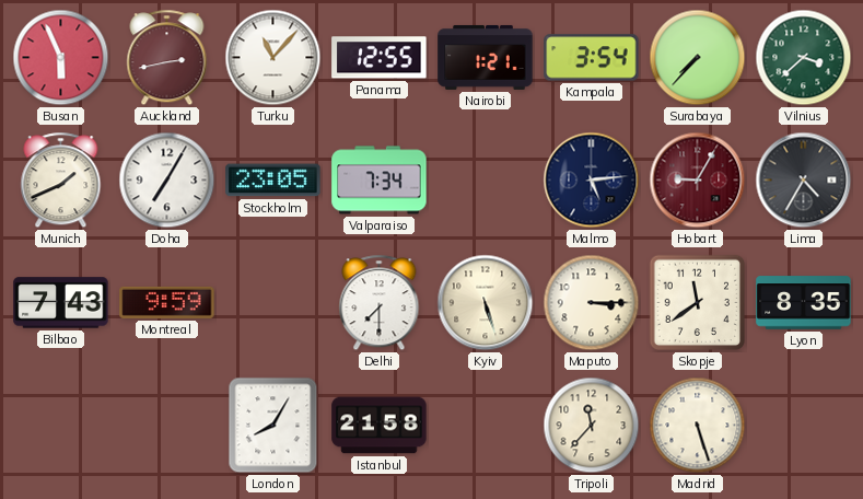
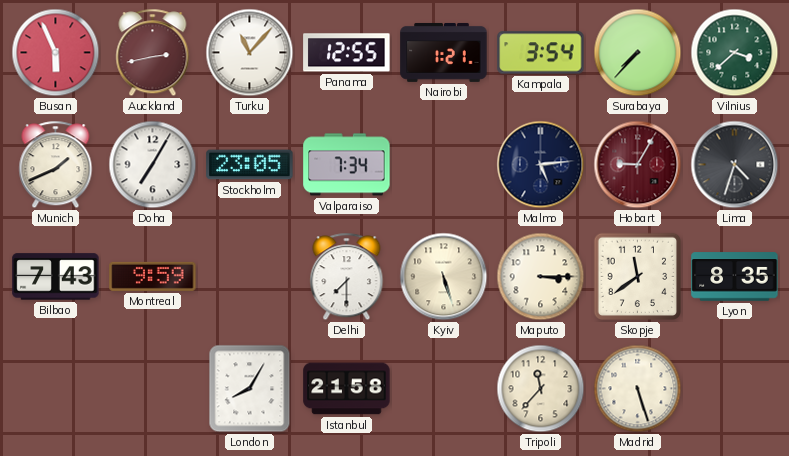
Lima: 4:35 -> 4:33
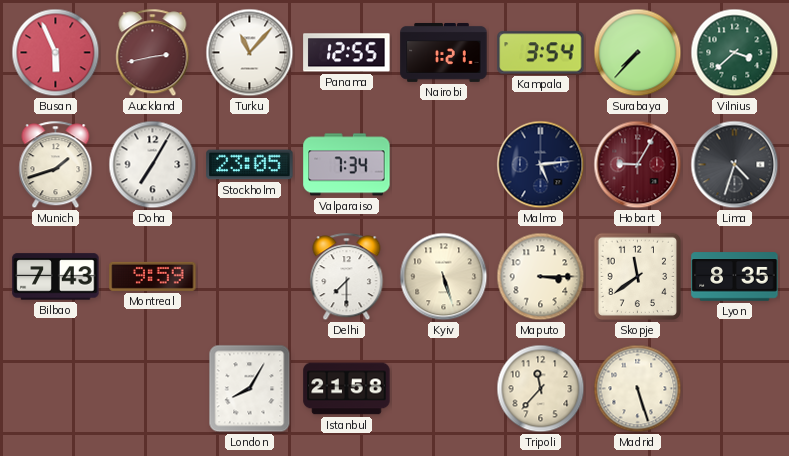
Munich: 1:41 -> 1:42
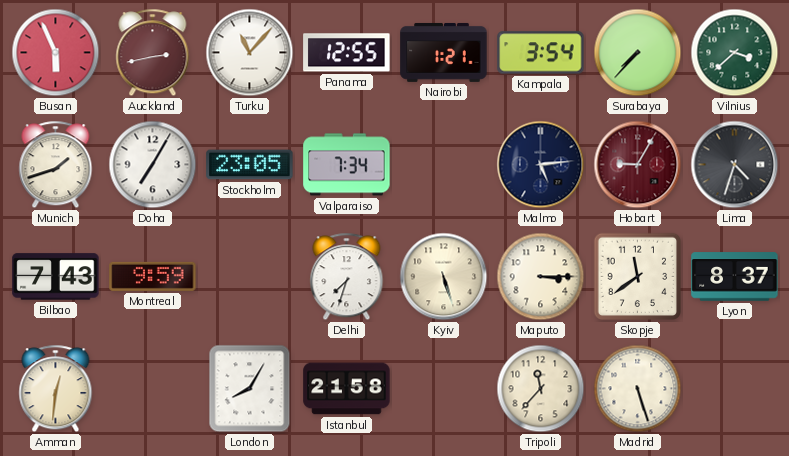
Delhi: 7:30 -> 7:33
Lyon: 8:35 -> 8:37
Amman: none -> 12:31
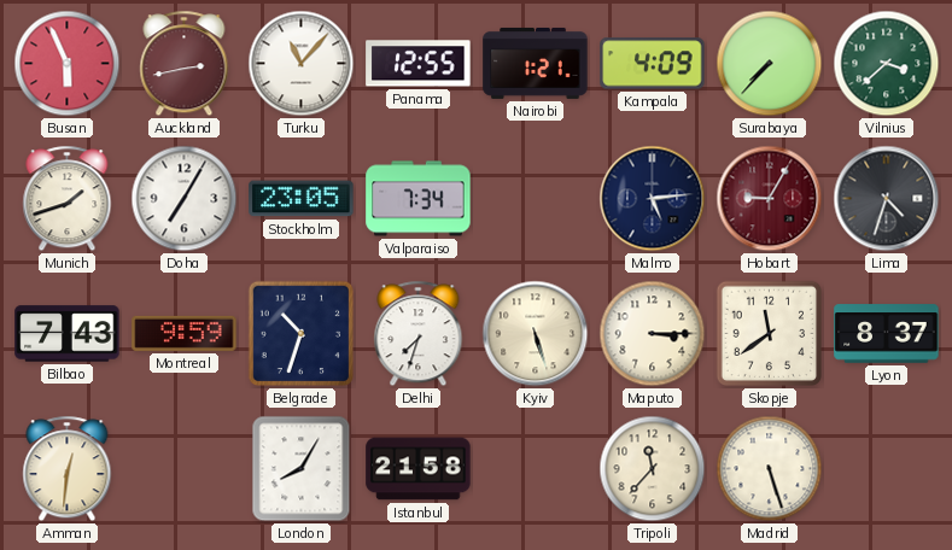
Kampala: 3:54 -> 4:09
Belgrade: none -> 10:33
